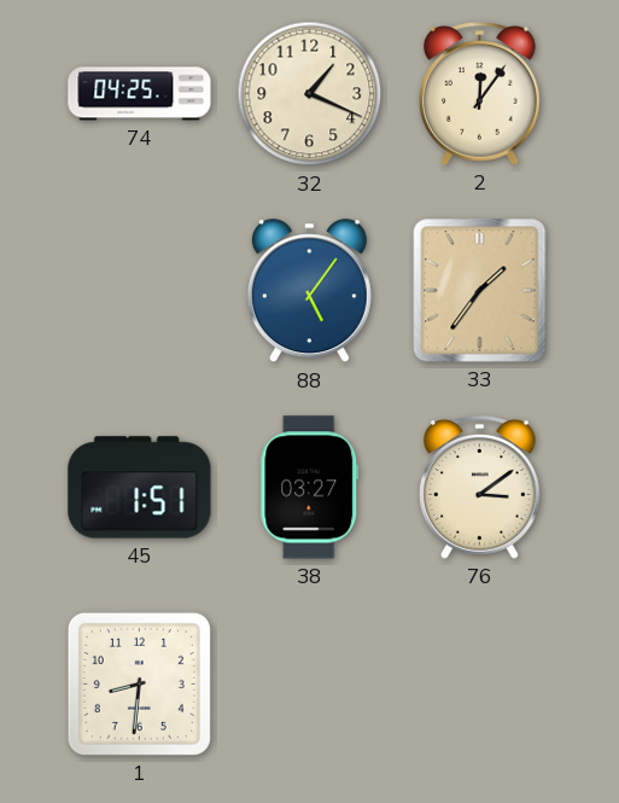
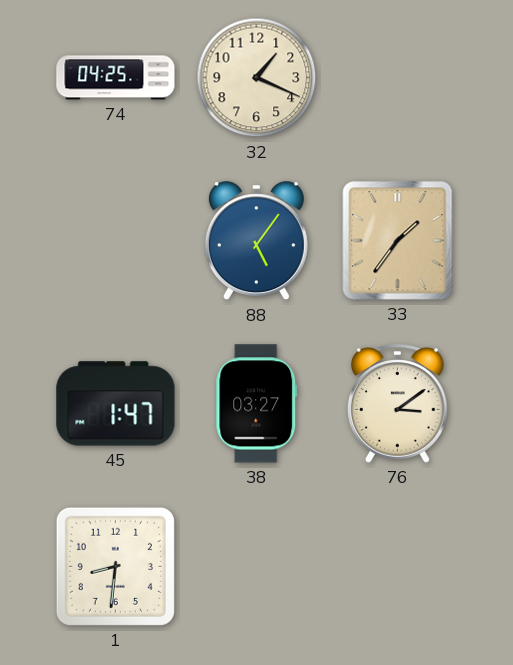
2: 12:06 -> none
45: 1:51 -> 1:47
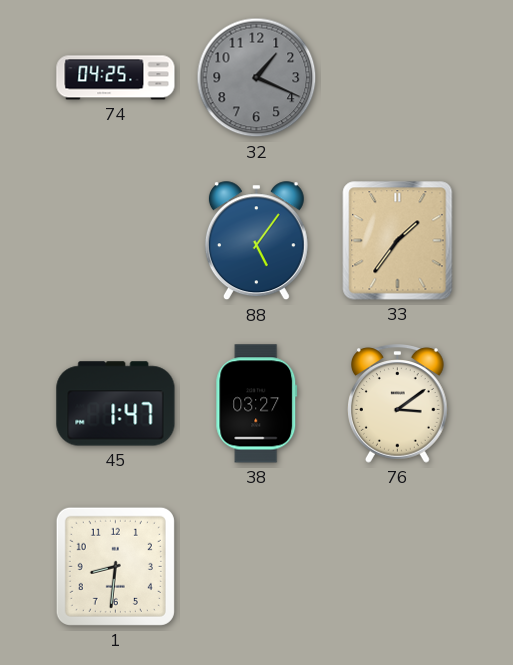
32 dial: cream -> grey
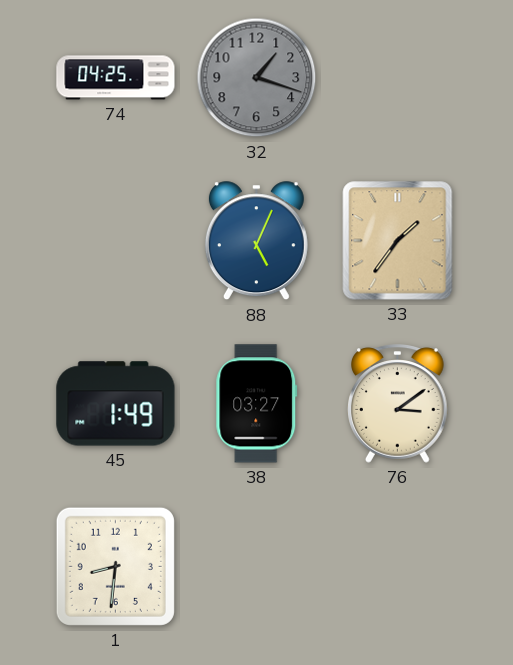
32: 1:19 -> 1:18
88: 5:06 -> 5:04
45: 1:47 -> 1:49
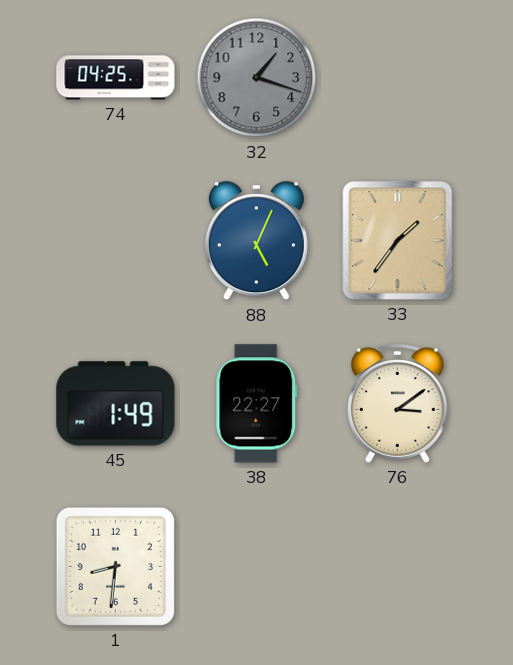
38: 03:27 -> 22:27
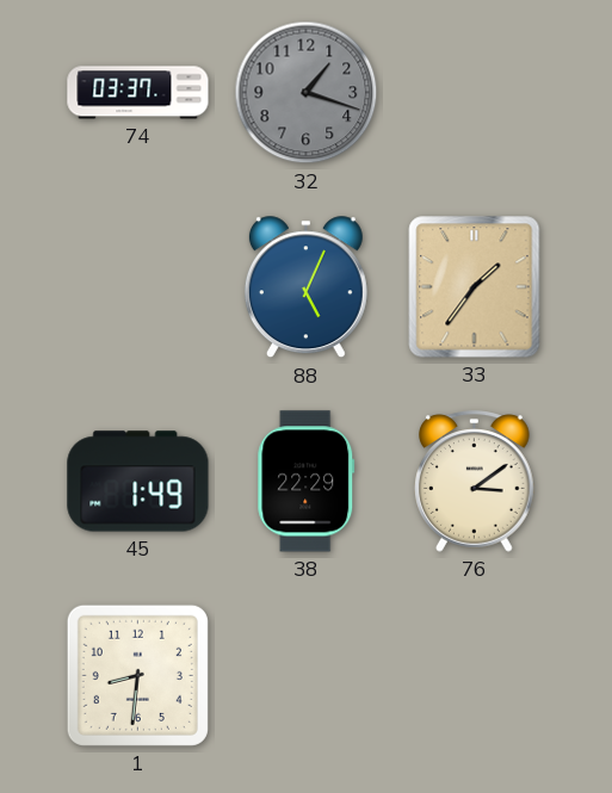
74: 04:25 -> 03:37
38: 22:27 -> 22:29
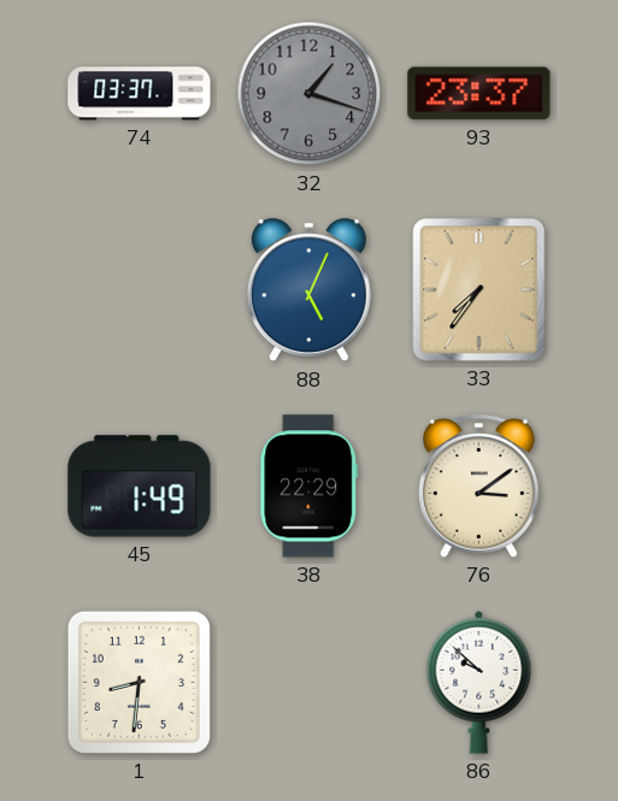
93: none -> 23:37
33: 1:36 -> 7:36
86: none -> 9:52
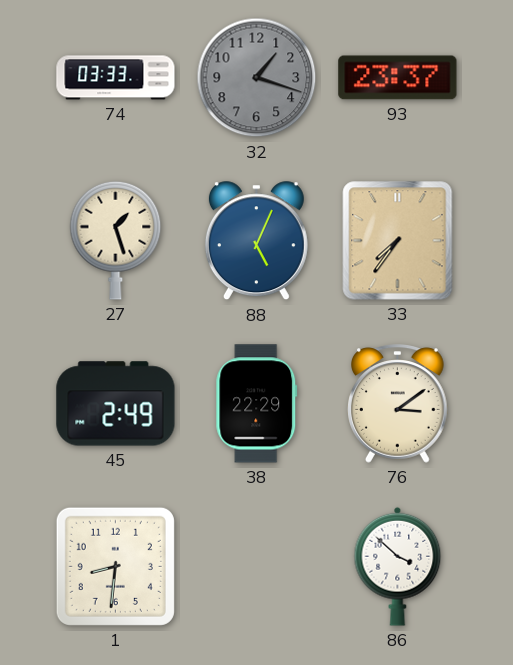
74: 03:37 -> 03:33
27: none -> 1:27
45: 1:49 -> 2:49
86: 9:52 -> 3:52
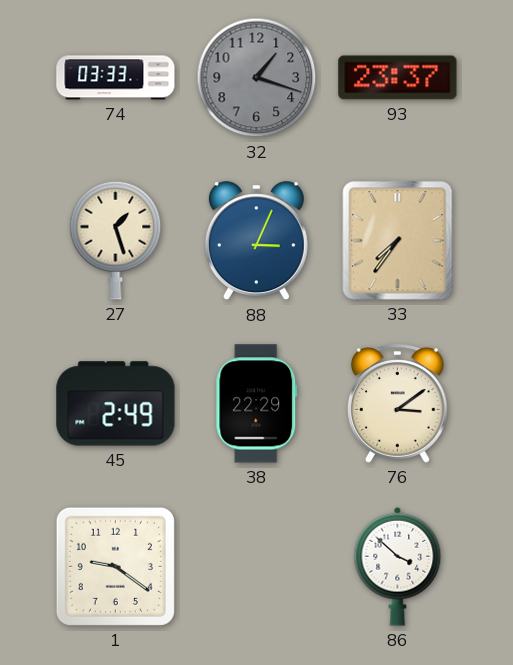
88: 5:04 -> 3:04
1: 8:31 -> 9:21
